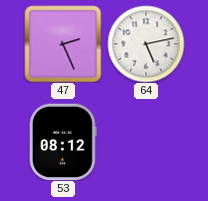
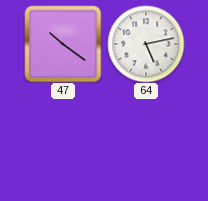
47: 2:26 -> 10:21
53: 08:12 -> none
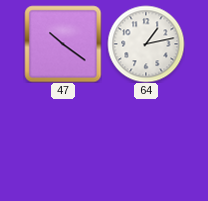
64: 5:13 -> 1:13
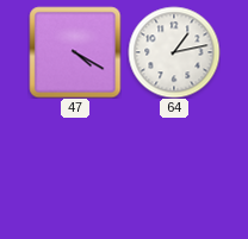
47: 10:21 -> 4:20
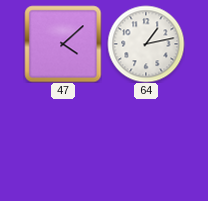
47: 4:20 -> 4:08
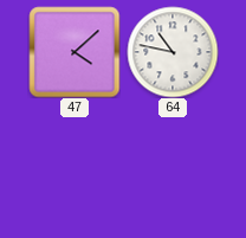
64: 1:13 -> 10:47
